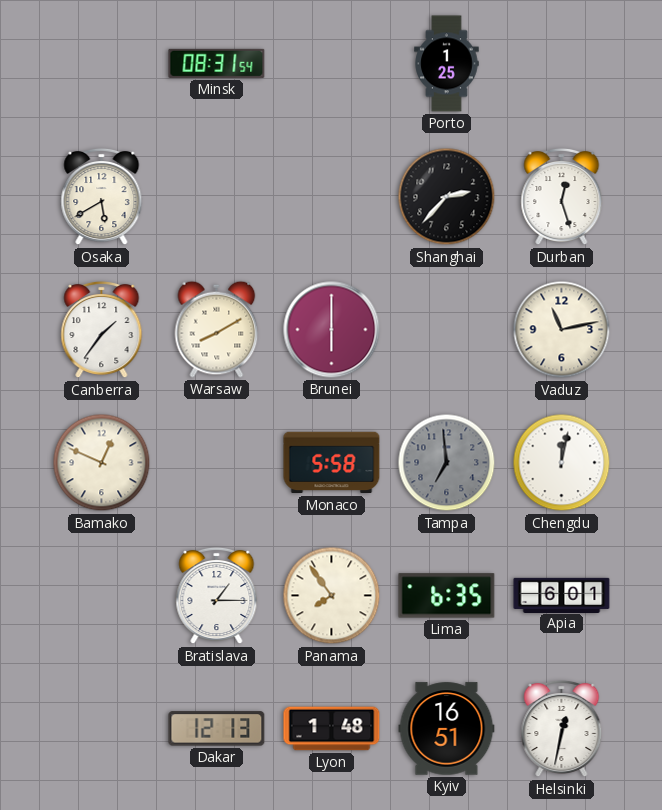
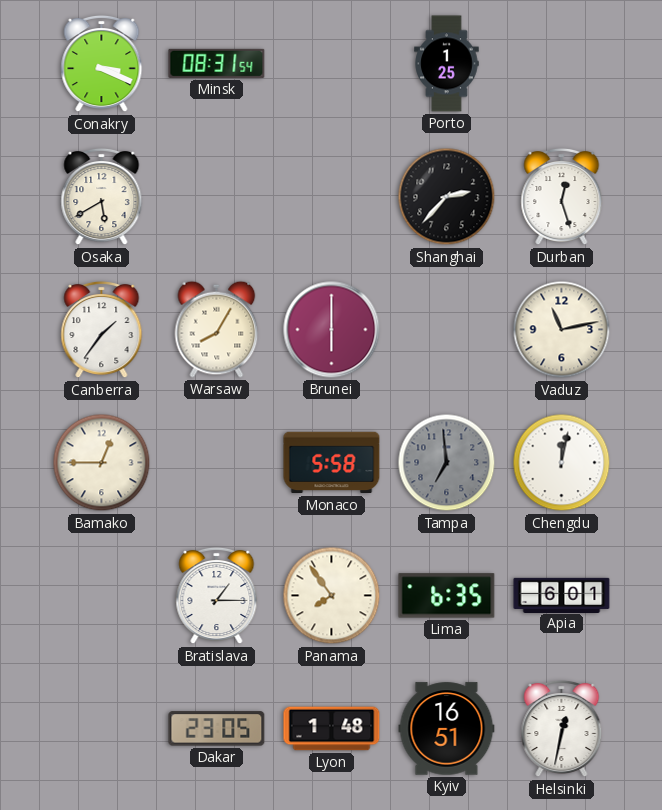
Conakry: none -> 3:19
Warsaw: 8:10 -> 8:05
Bamako: 12:49 -> 12:45
Dakar: 12:13 -> 23:05
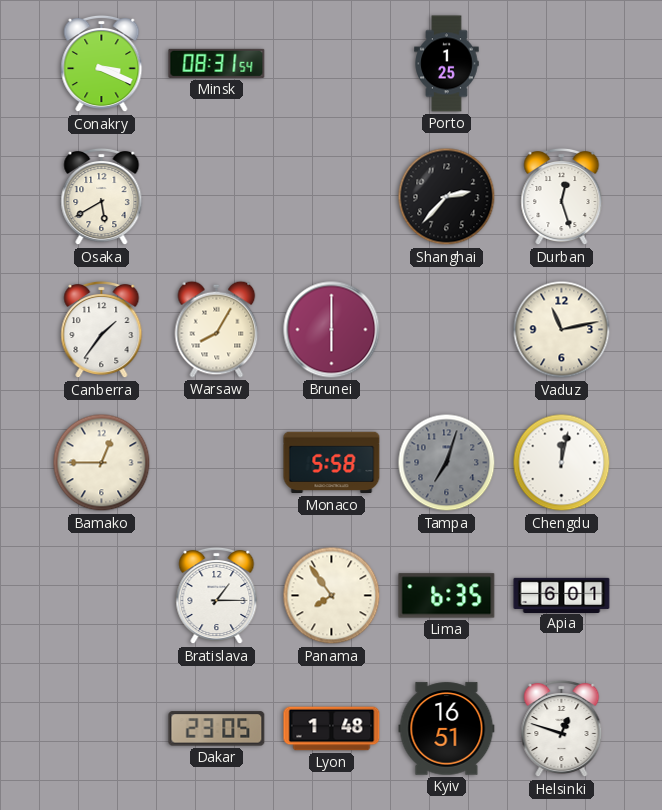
Tampa: 6:59 -> 7:03
Helsinki: 12:32 -> 12:48
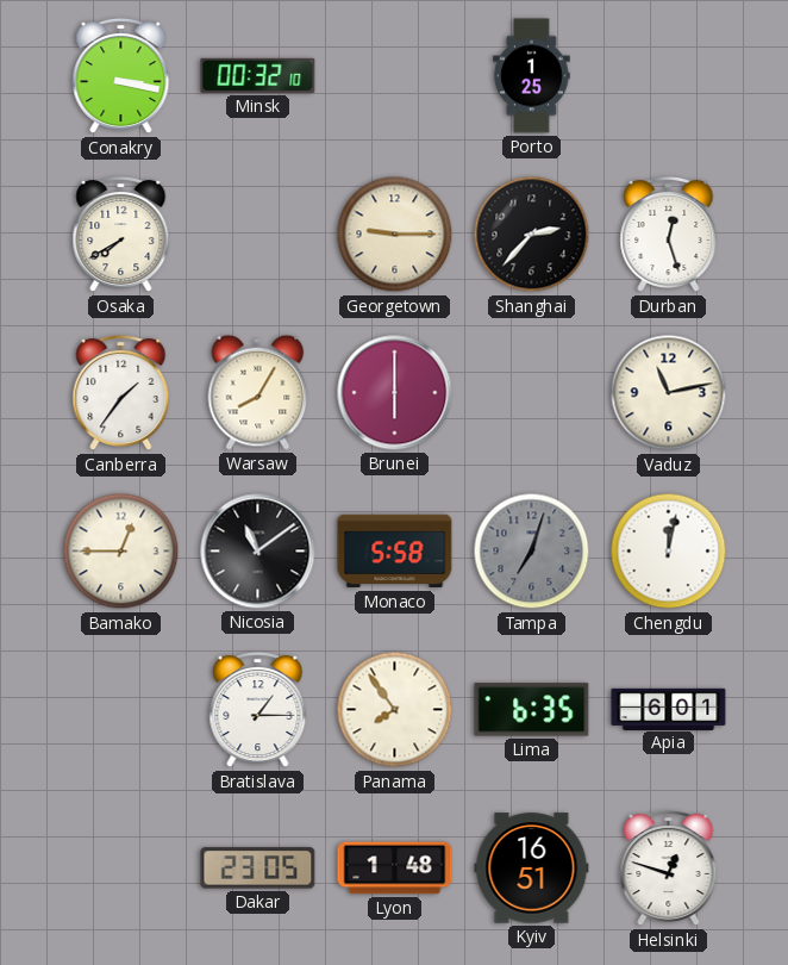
Conakry: 3:19 -> 3:17
Minsk: 08:31 -> 00:32
Osaka: 5:40 -> 7:40
Georgetown: none -> 9:15
Nicosia: none -> 11:09
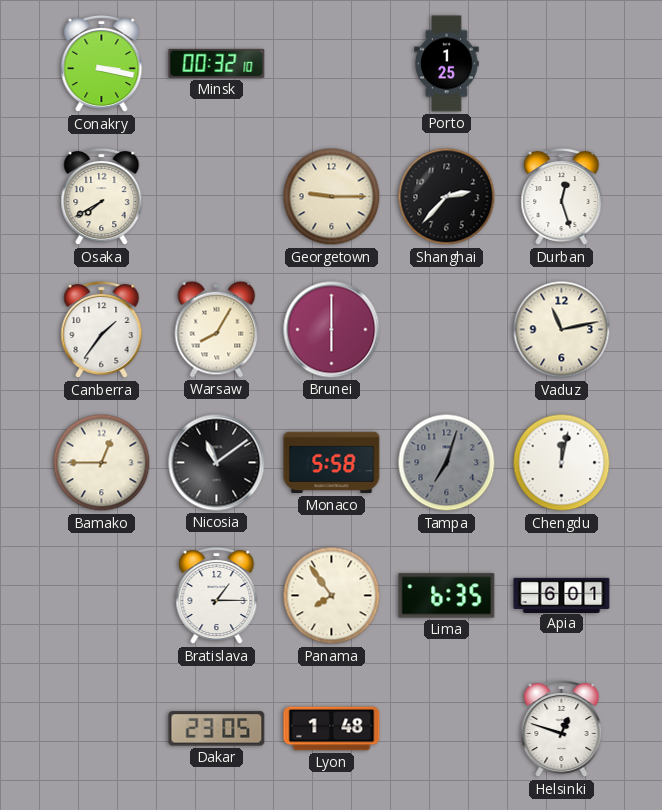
Kyiv: 16:51 -> none
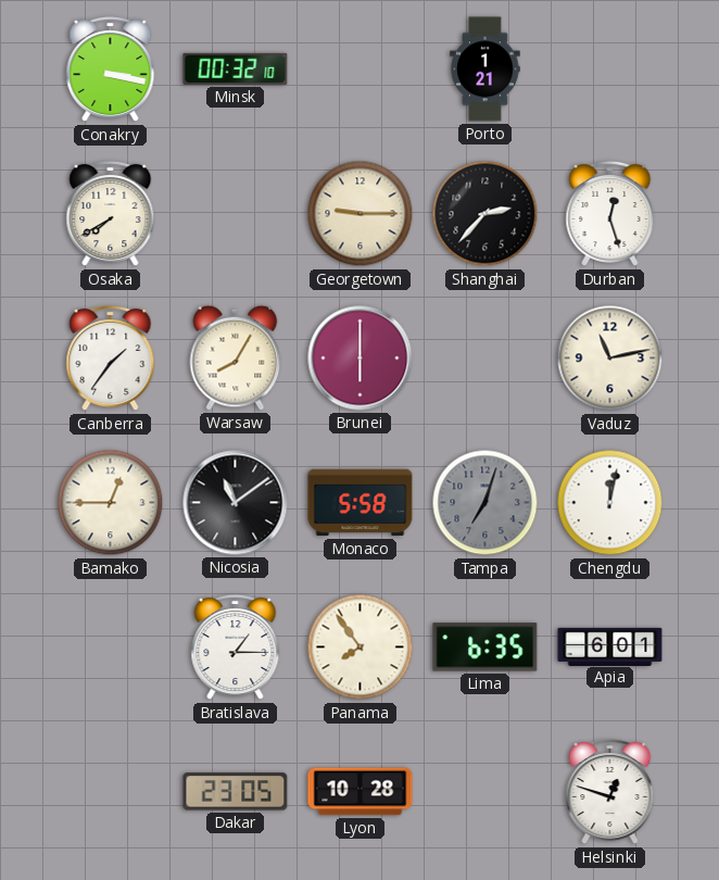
Porto: 1:25 -> 1:21
Lyon: 1:48 -> 10:28
